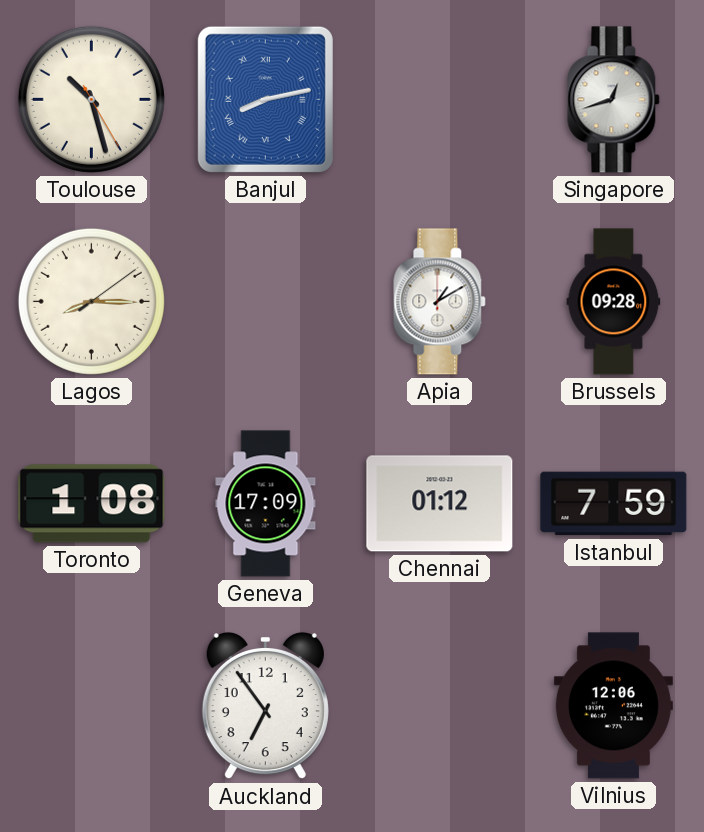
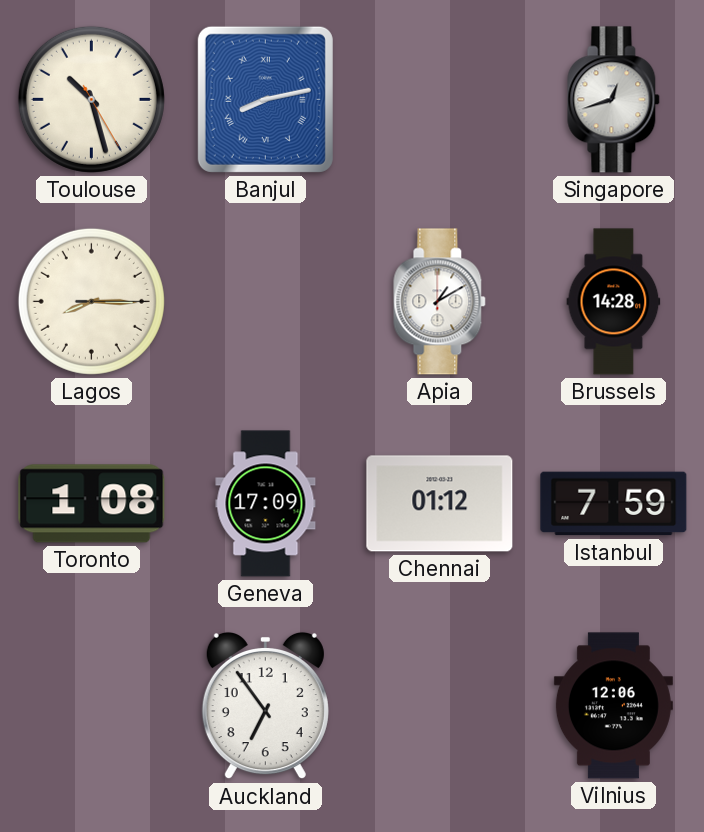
Lagos: 8:15:09 -> 8:15:15
Brussels: 09:28 -> 14:28
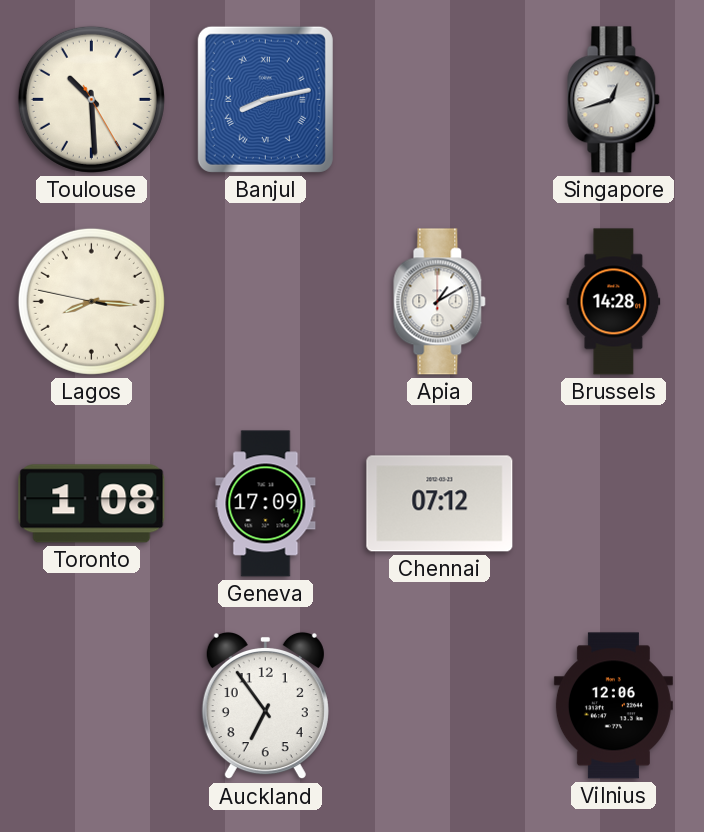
Toulouse: 10:27 -> 10:29
Lagos: 8:15:15 -> 8:15:47
Chennai: 01:12 -> 07:12
Istanbul: 7:59 -> none
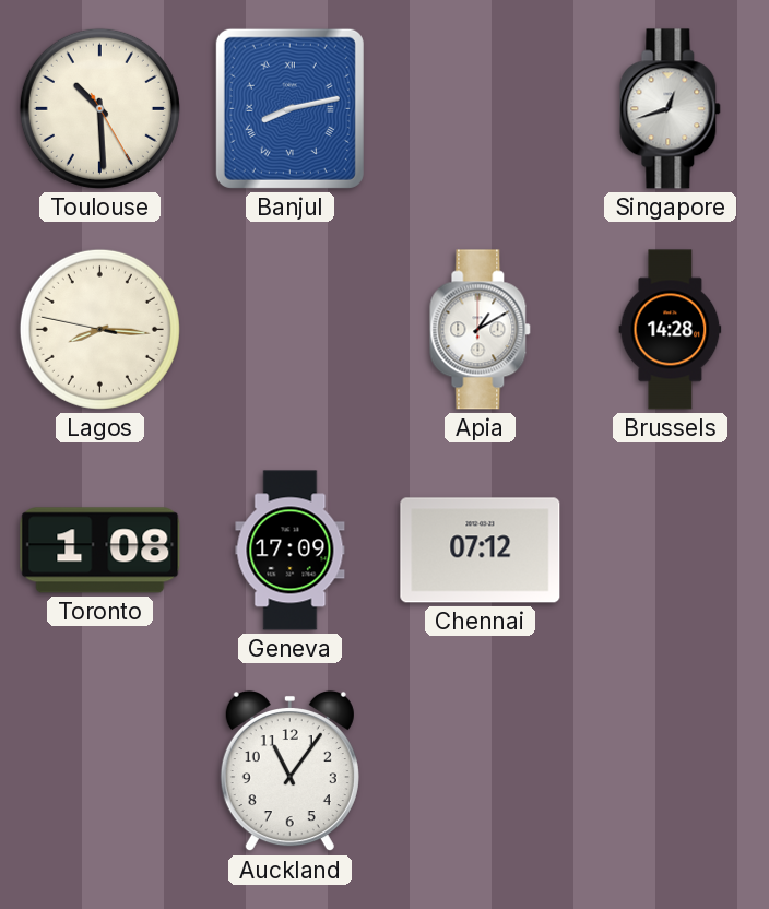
Auckland: 6:54 -> 11:06
Vilnius: 12:06 -> none
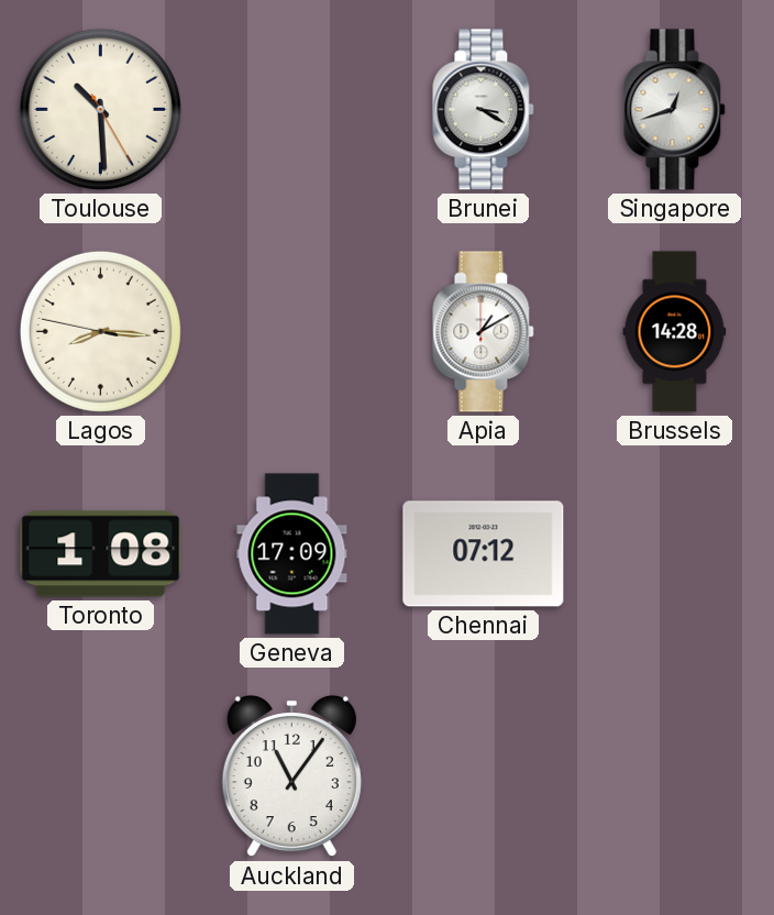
Banjul: 8:13 -> none
Brunei: none -> 3:20
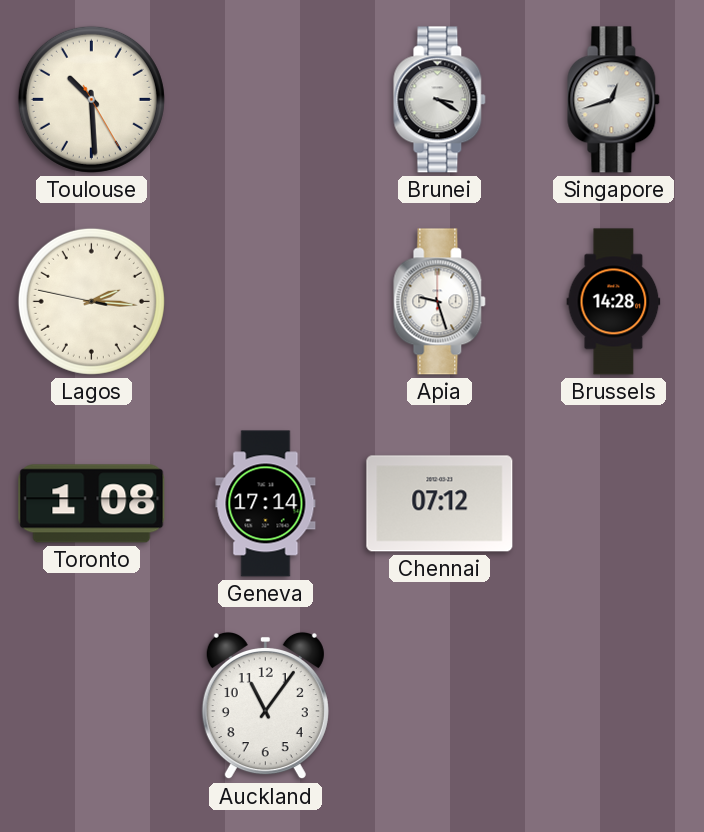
Lagos: 8:15 -> 2:15
Apia: 1:10 -> 9:27
Geneva: 17:09 -> 17:14
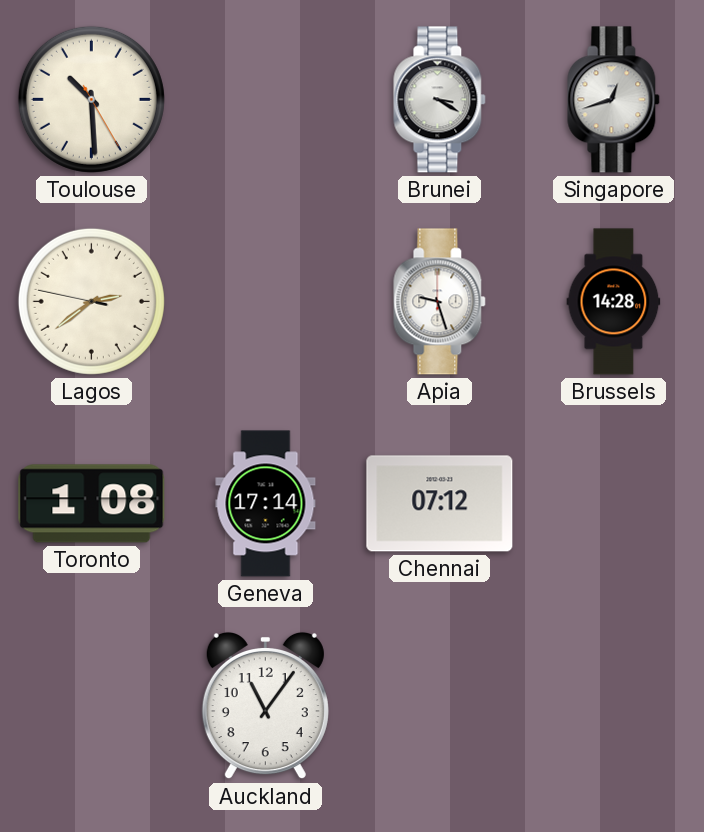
Lagos: 2:15 -> 2:38
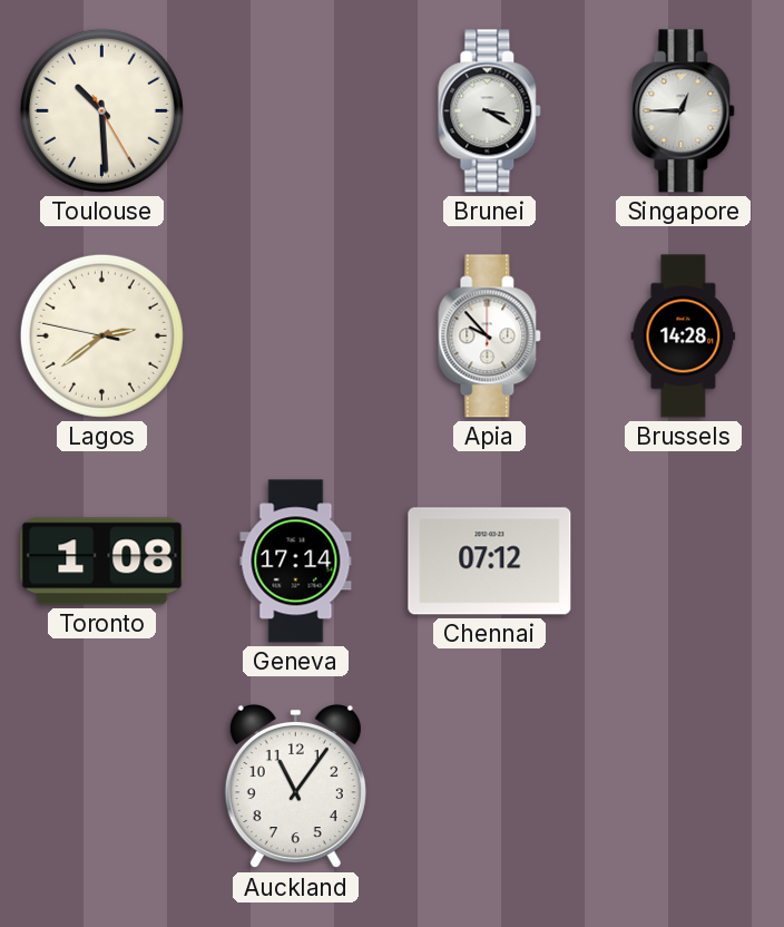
Singapore: 12:42 -> 12:45
Apia: 9:27 -> 9:53
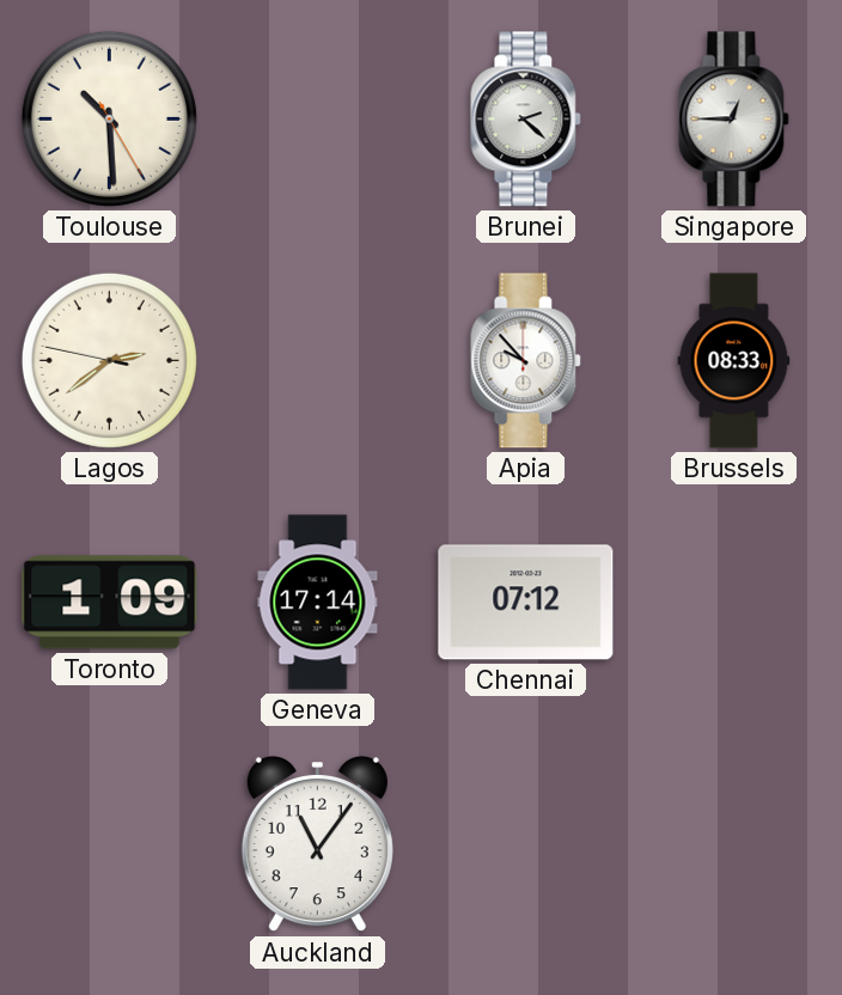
Brunei: 3:20 -> 2:22
Brussels: 14:28 -> 08:33
Toronto: 1:08 -> 1:09
